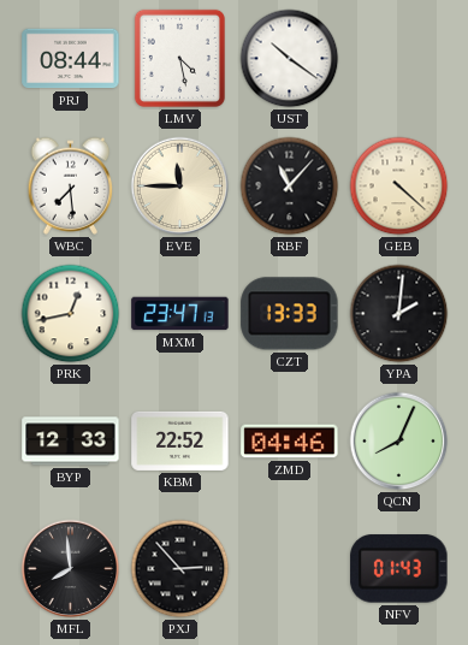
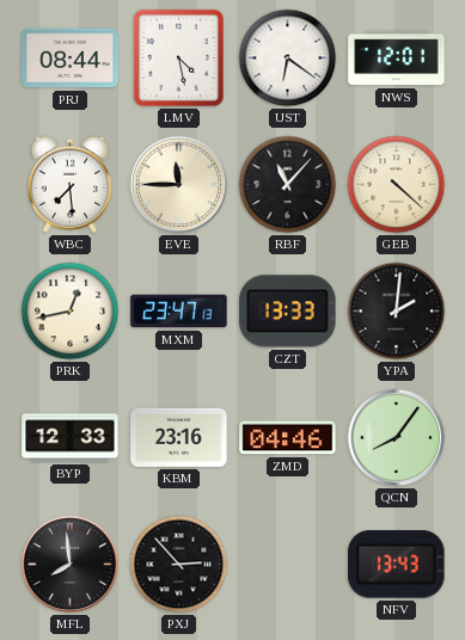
UST: 10:21 -> 6:21
NWS: none -> 12:01
KBM: 22:52 -> 23:16
QCN: 8:04 -> 8:06
NFV: 01:43 -> 13:43
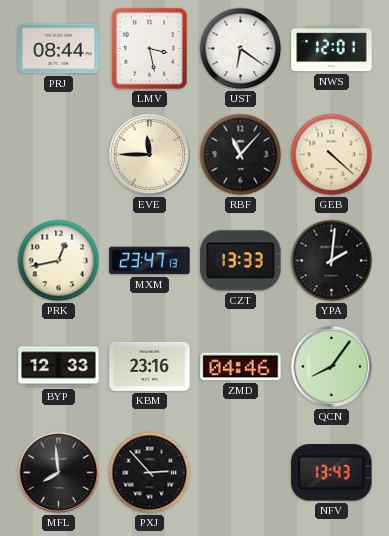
LMV: 4:28 -> 3:28
WBC: 7:29 -> none
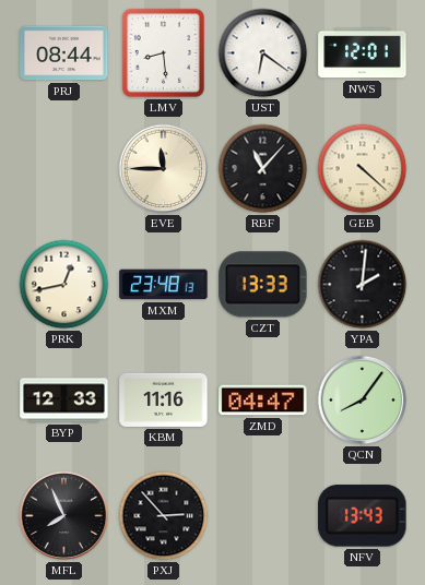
LMV: 3:28 -> 8:29
MXM: 23:47 -> 23:48
KBM: 23:16 -> 11:16
ZMD: 04:46 -> 04:47
MFL: 7:59 -> 7:56
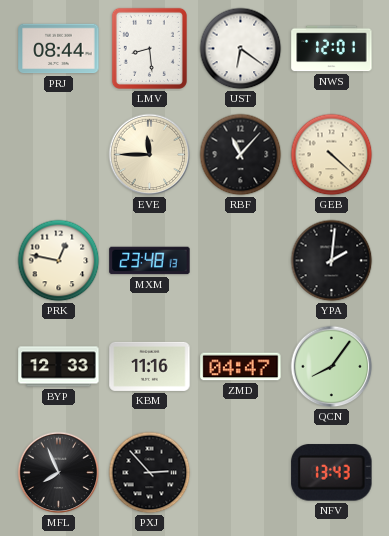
PRK: 12:43 -> 12:47
CZT: 13:33 -> none
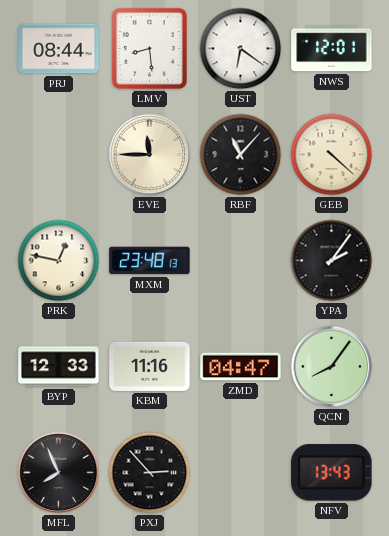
YPA: 2:01 -> 2:06
